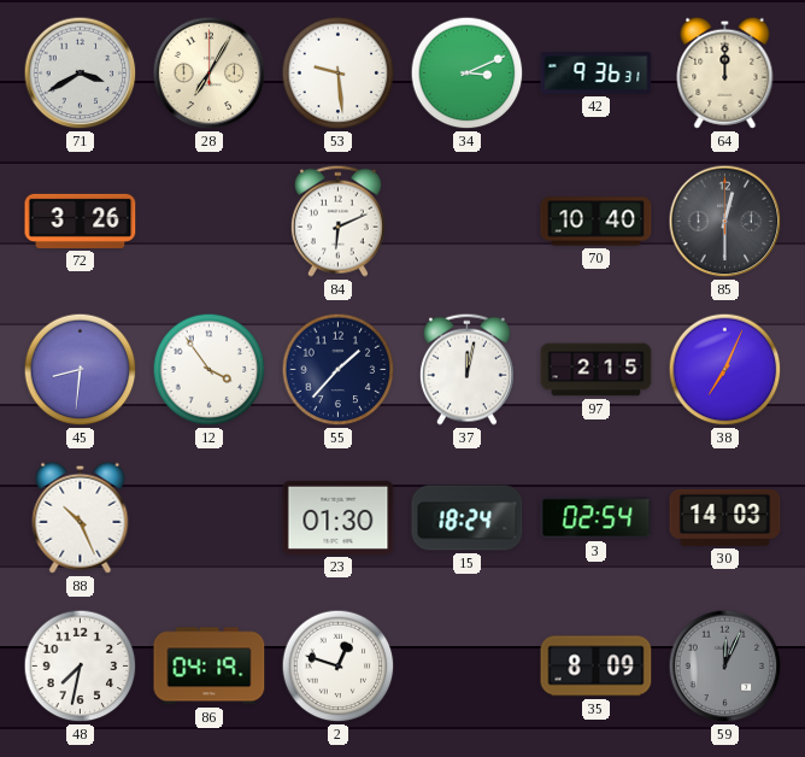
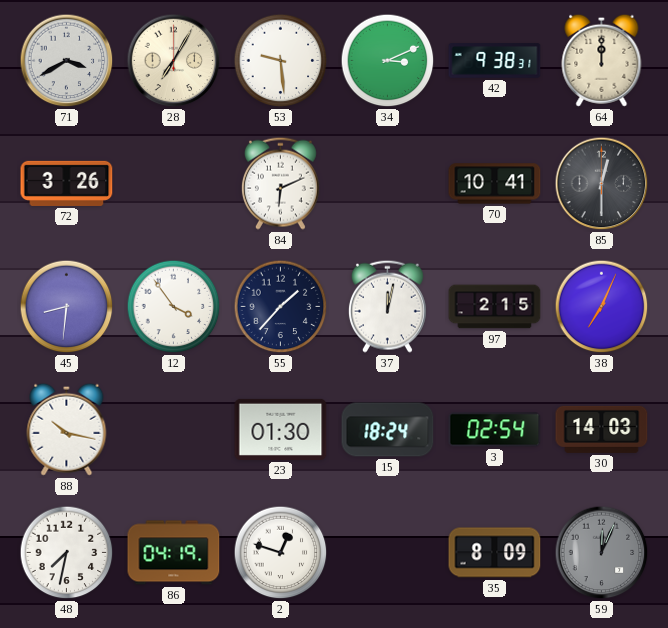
42: 9:36 -> 9:38
70: 10:40 -> 10:41
88: 10:26 -> 10:17
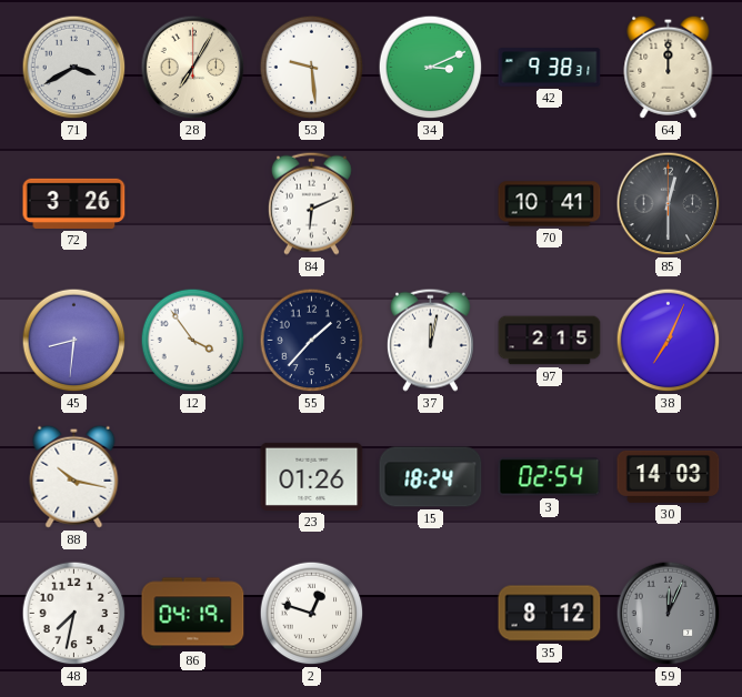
23: 01:30 -> 01:26
35: 8:09 -> 8:12
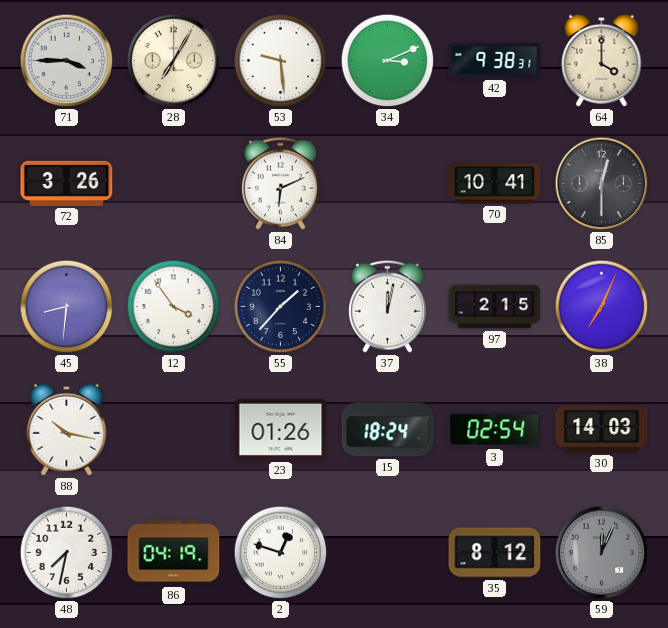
71: 3:40 -> 3:45
64: 12:00 -> 4:00
